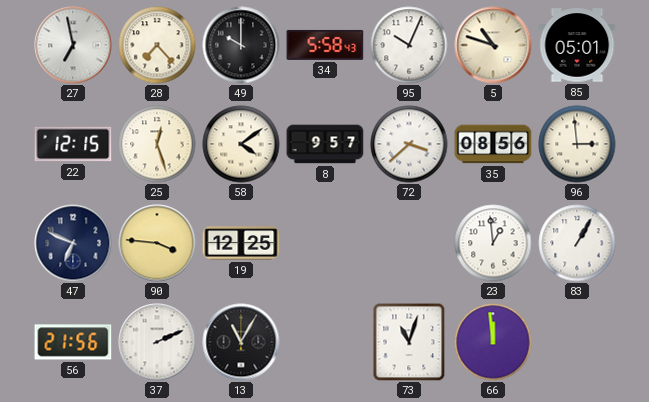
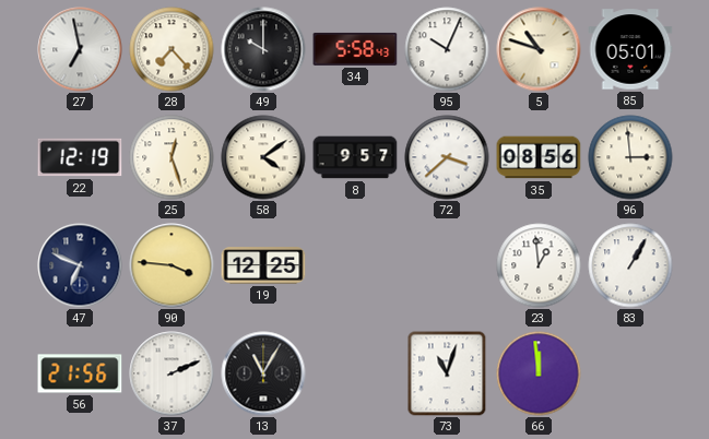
22: 12:15 -> 12:19
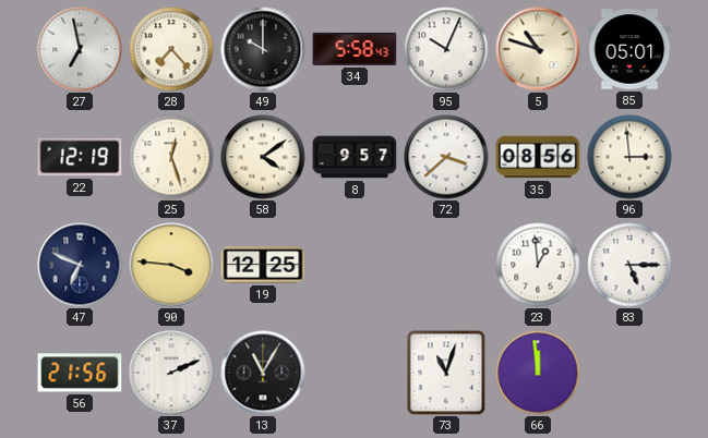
83: 1:05 -> 5:15
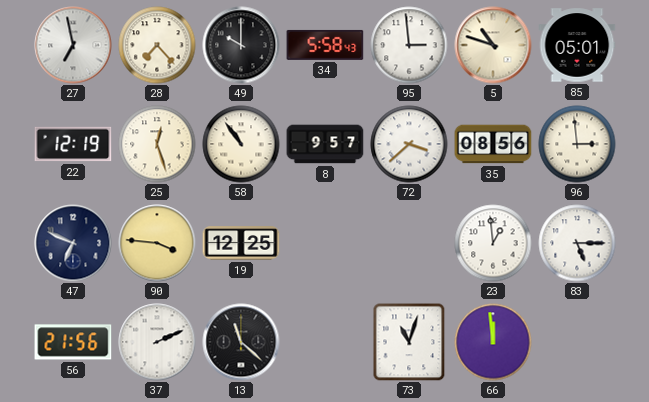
95: 10:04 -> 2:59
58: 4:09 -> 10:54
13: 11:05 -> 11:22
